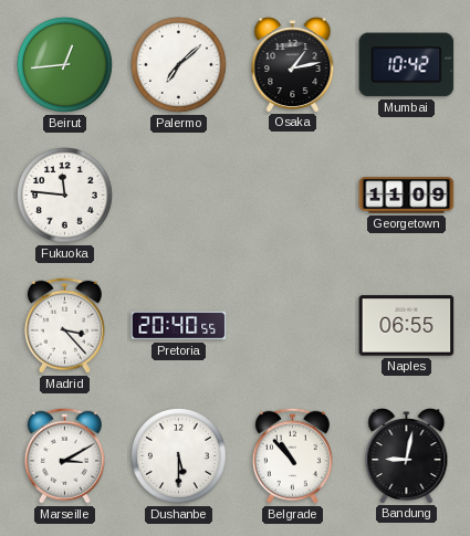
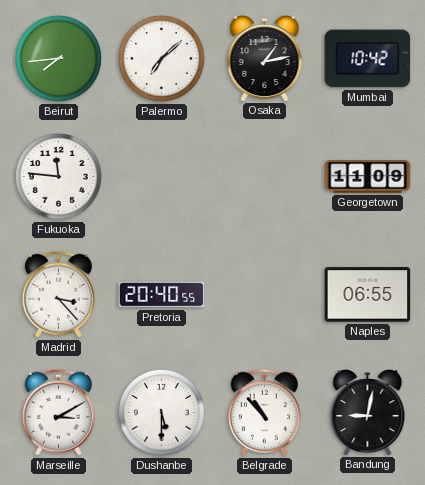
Beirut: 12:44 -> 7:44
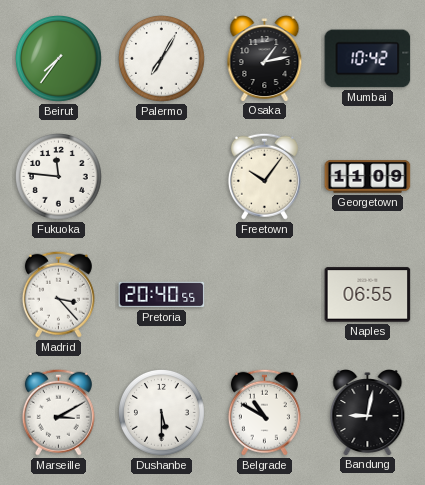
Beirut: 7:44 -> 7:36
Palermo: 7:08 -> 7:05
Freetown: none -> 10:06
Belgrade: 10:53 -> 10:50
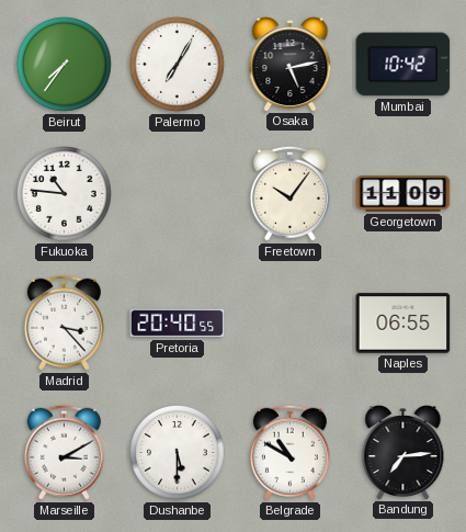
Osaka: 1:13 -> 5:13
Fukuoka: 11:46 -> 10:46
Bandung: 9:02 -> 7:14
